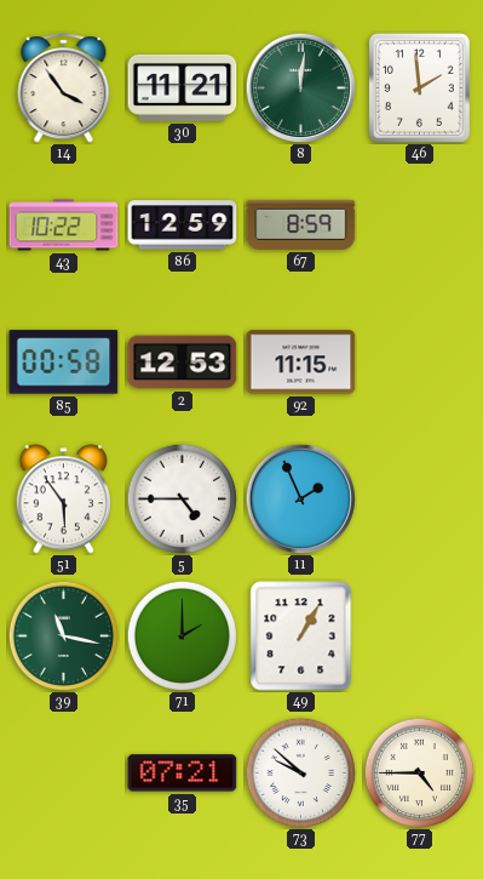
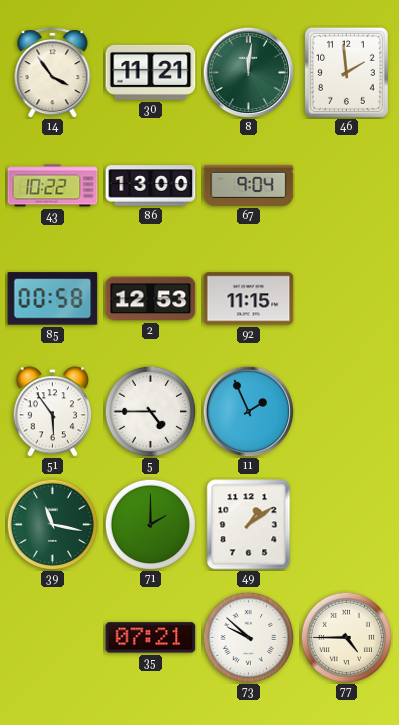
86: 12:59 -> 13:00
67: 8:59 -> 9:04
49: 1:05 -> 1:09
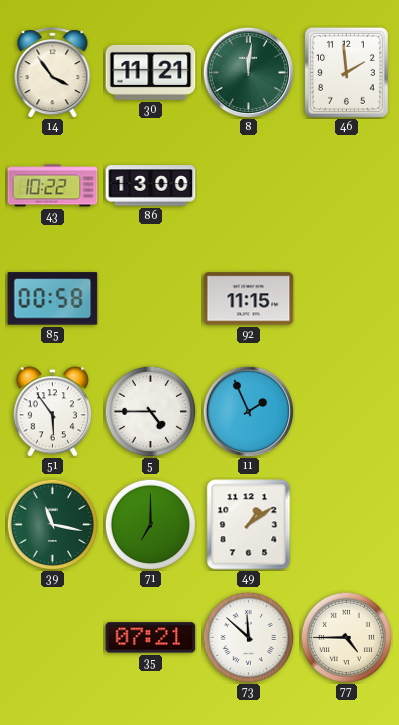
67: 9:04 -> none
2: 12:53 -> none
71: 2:00 -> 7:00
73: 9:52 -> 11:52
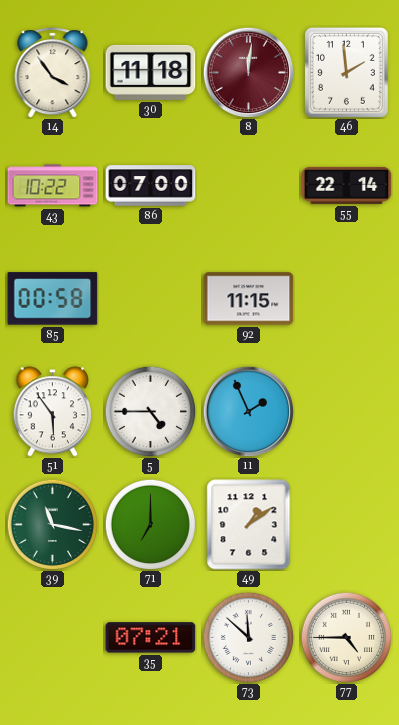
30: 11:21 -> 11:18
8 dial: green -> burgundy
86: 13:00 -> 07:00
55: none -> 22:14
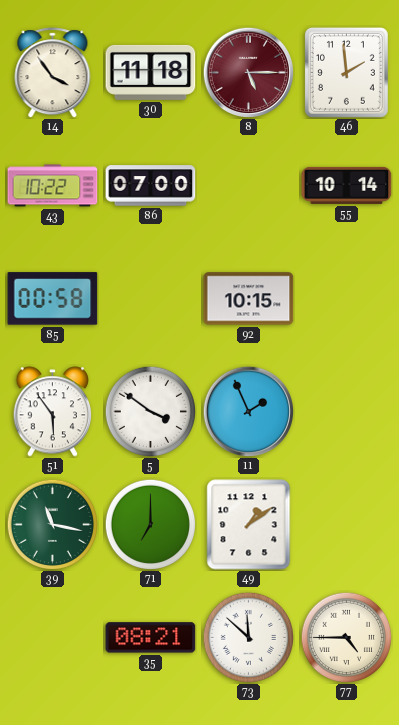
8: 12:01 -> 5:15
55: 22:14 -> 10:14
92: 11:15 -> 10:15
5: 4:45 -> 3:51
35: 07:21 -> 08:21
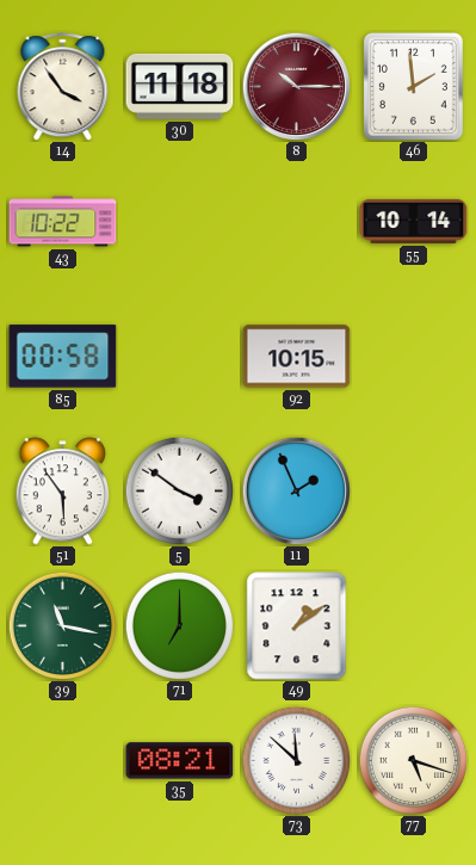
8: 5:15 -> 10:15
86: 07:00 -> none
77: 4:45 -> 5:18
